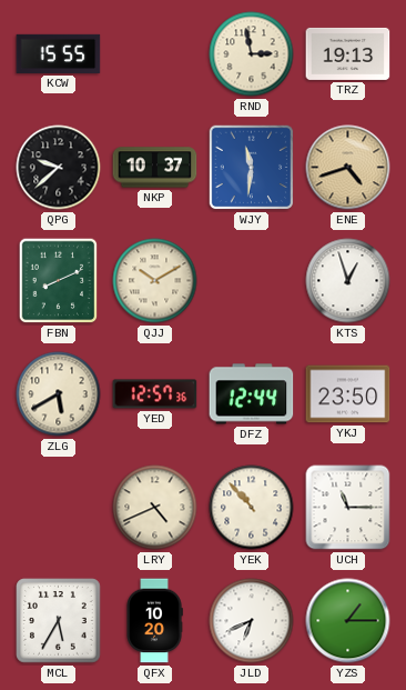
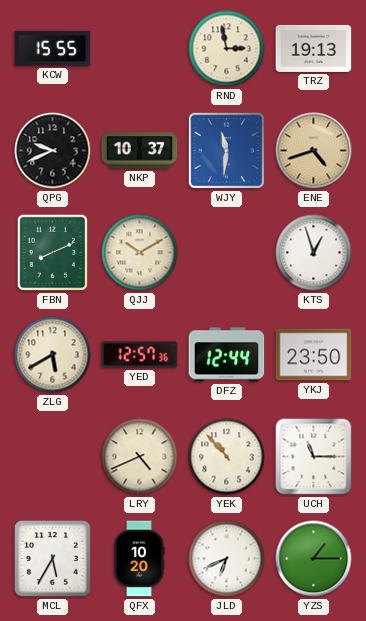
QPG: 9:38 -> 9:41
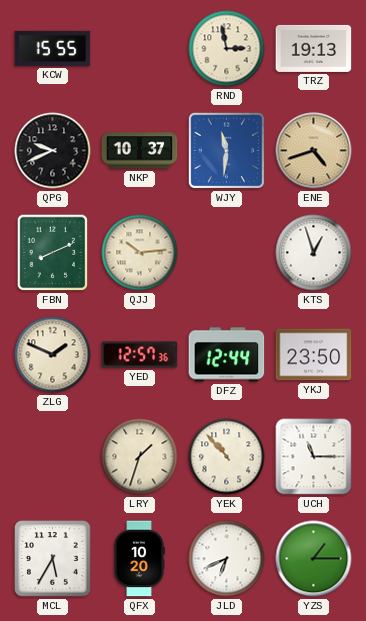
QJJ: 10:10 -> 10:14
ZLG: 5:40 -> 1:49
LRY: 4:41 -> 1:33
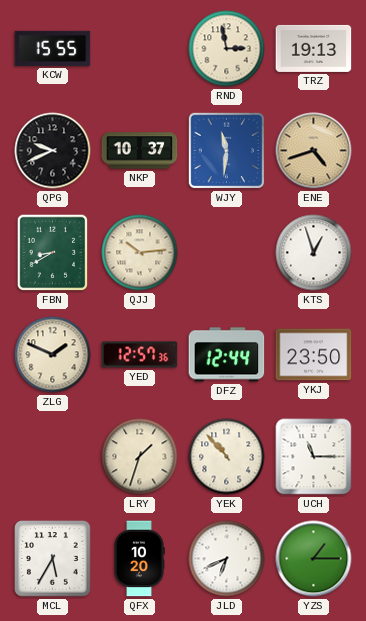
FBN: 8:11 -> 8:40
